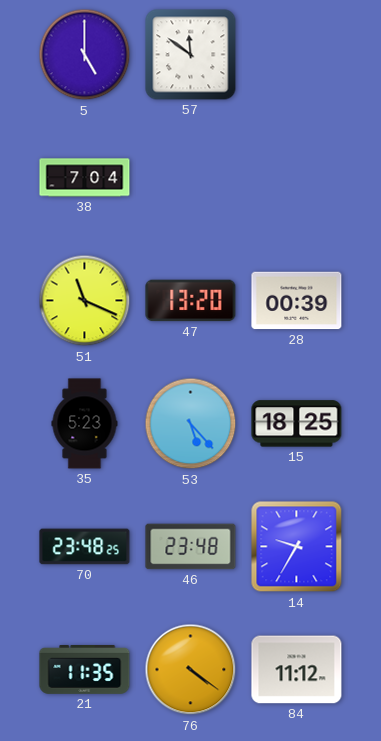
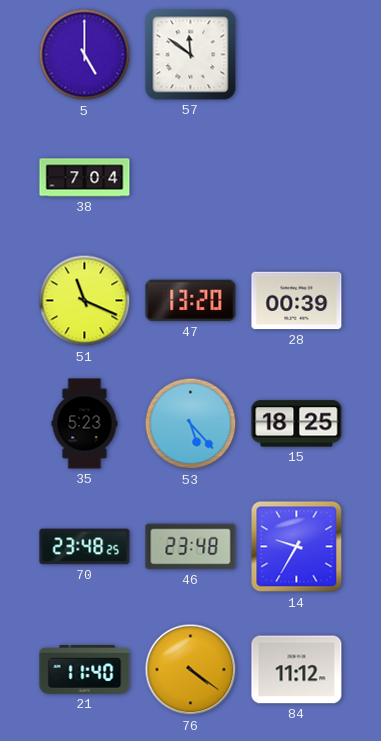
21: 11:35 -> 11:40
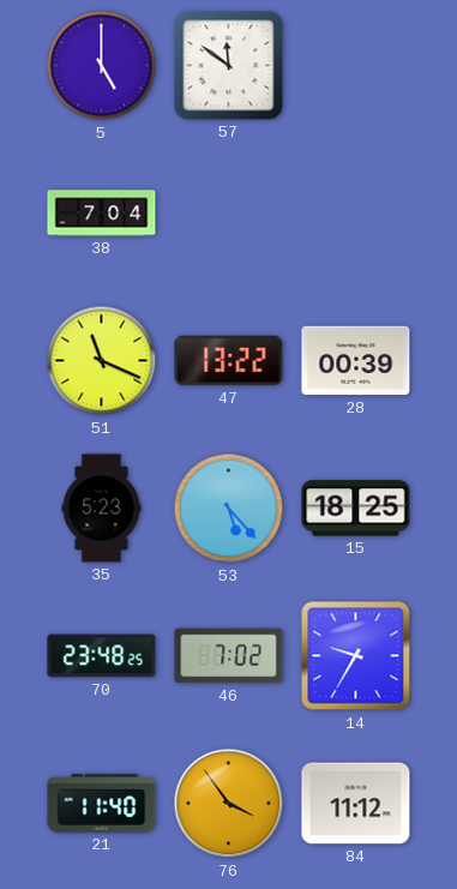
47: 13:20 -> 13:22
46: 23:48 -> 7:02
76: 4:21 -> 3:54
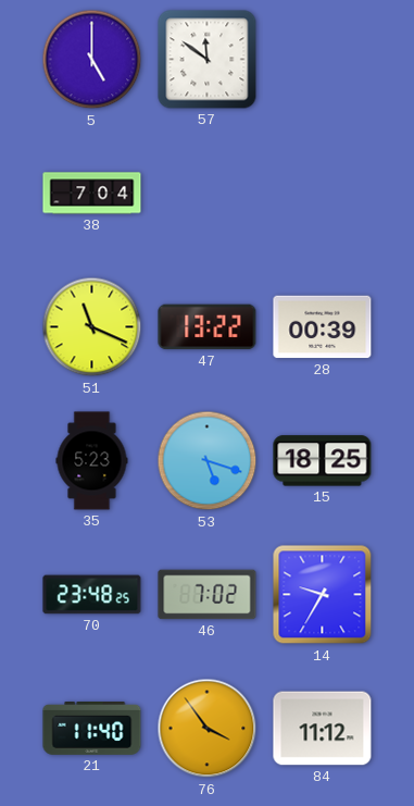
53: 5:23 -> 5:18
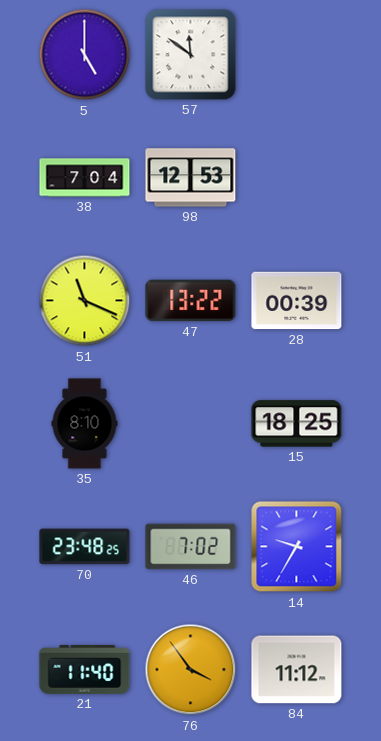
98: none -> 12:53
35: 5:23 -> 8:10
53: 5:18 -> none
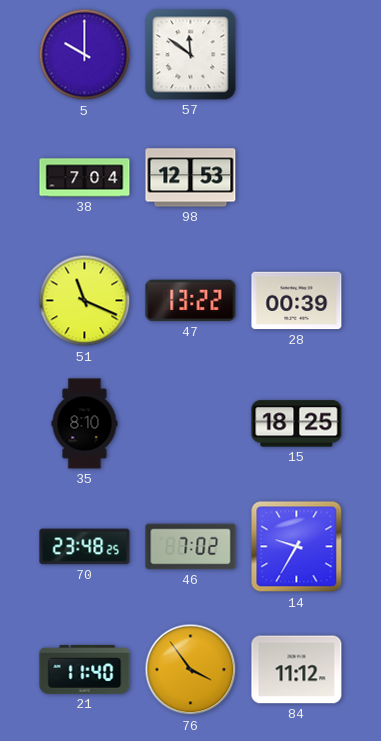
5: 5:00 -> 10:00
